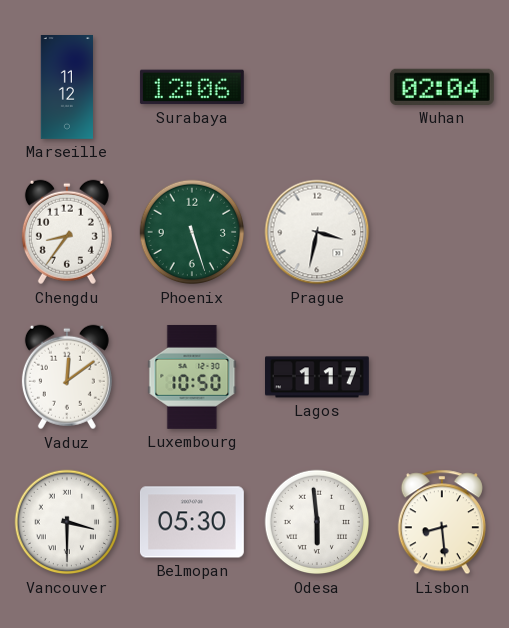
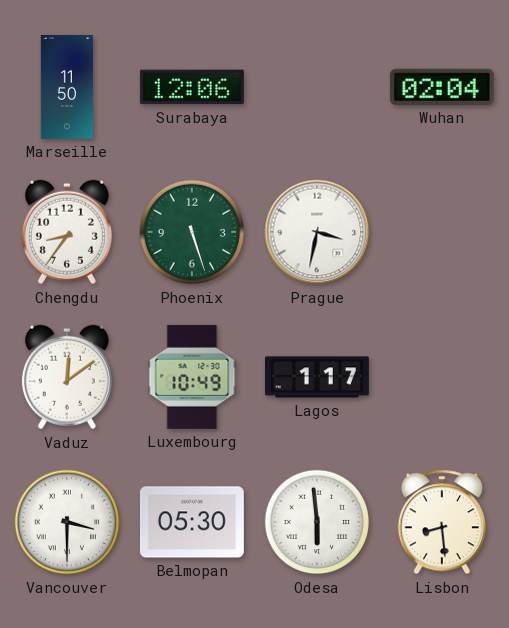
Marseille: 11:12 -> 11:50
Luxembourg: 10:50 -> 10:49
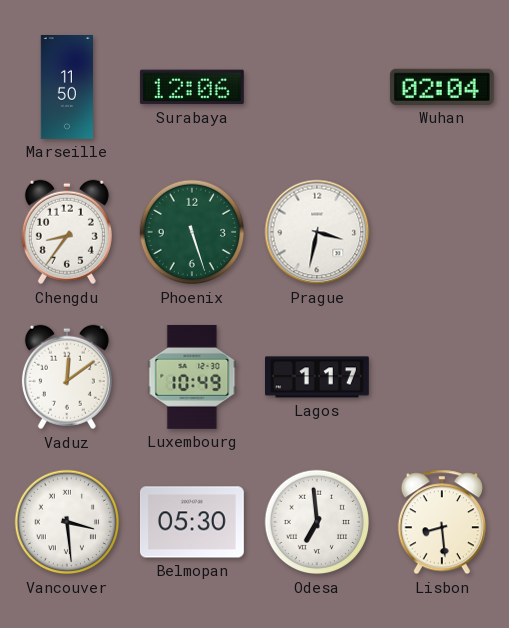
Vancouver: 3:30 -> 3:29
Odesa: 5:59 -> 6:59
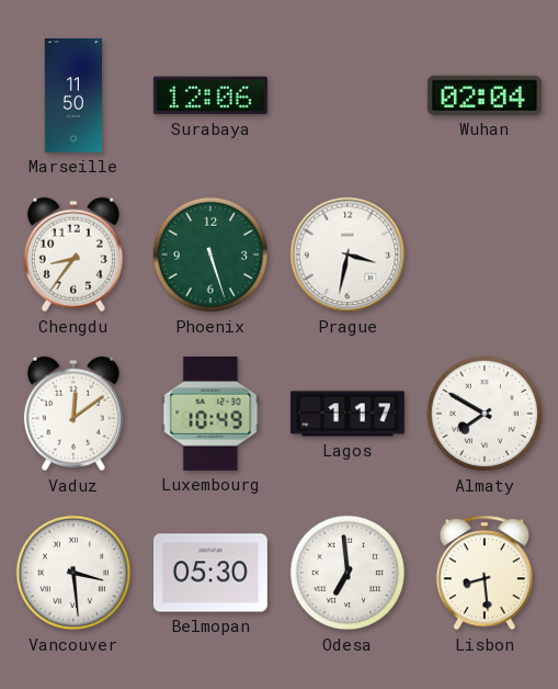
Almaty: none -> 7:50
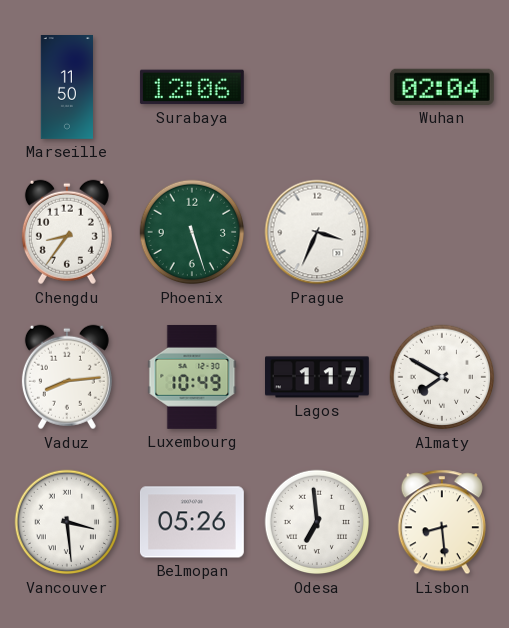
Prague: 3:32 -> 3:34
Vaduz: 12:09 -> 8:14
Belmopan: 05:30 -> 05:26
